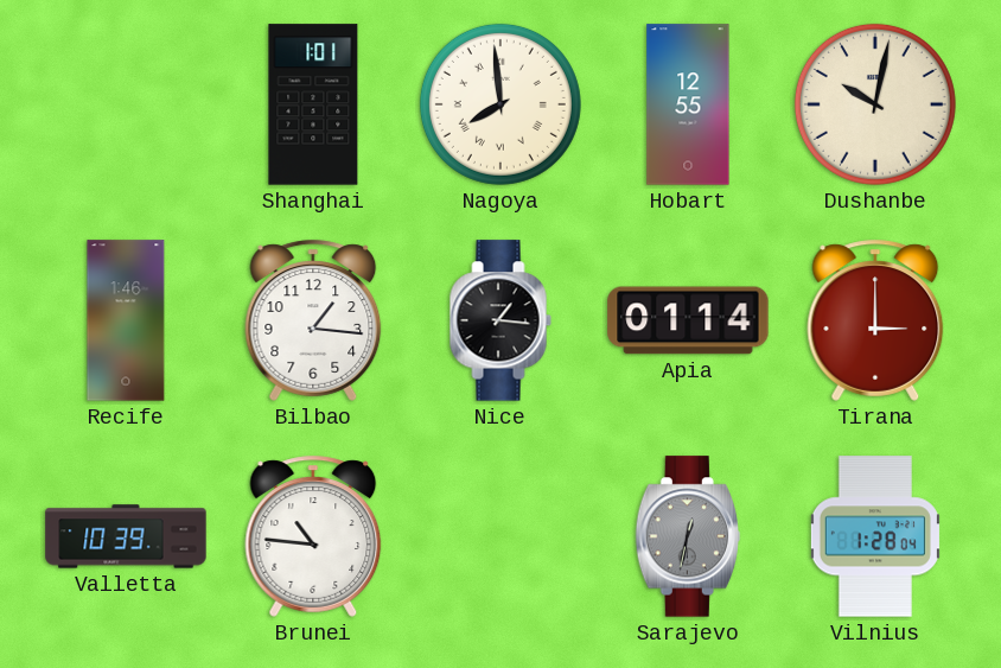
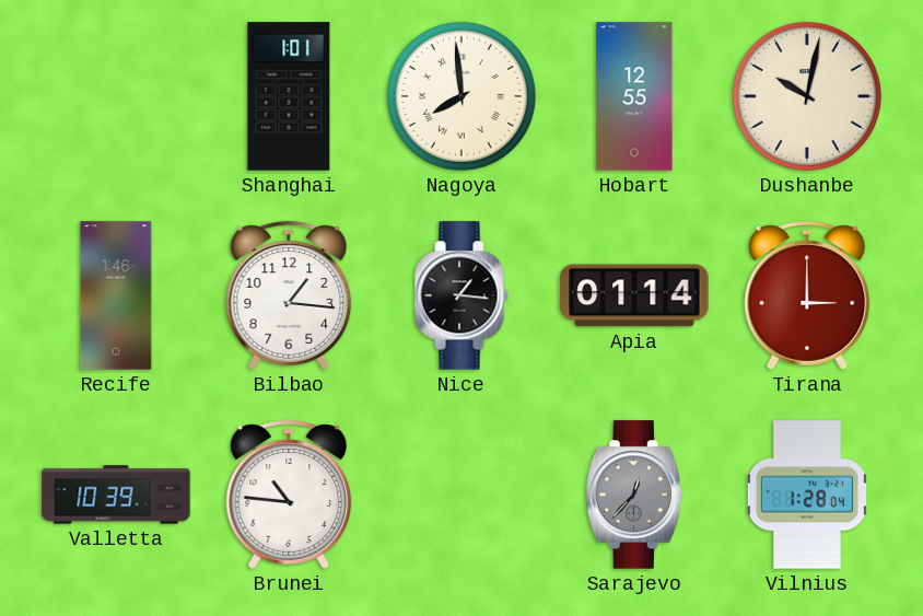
Sarajevo: 12:32 -> 12:37
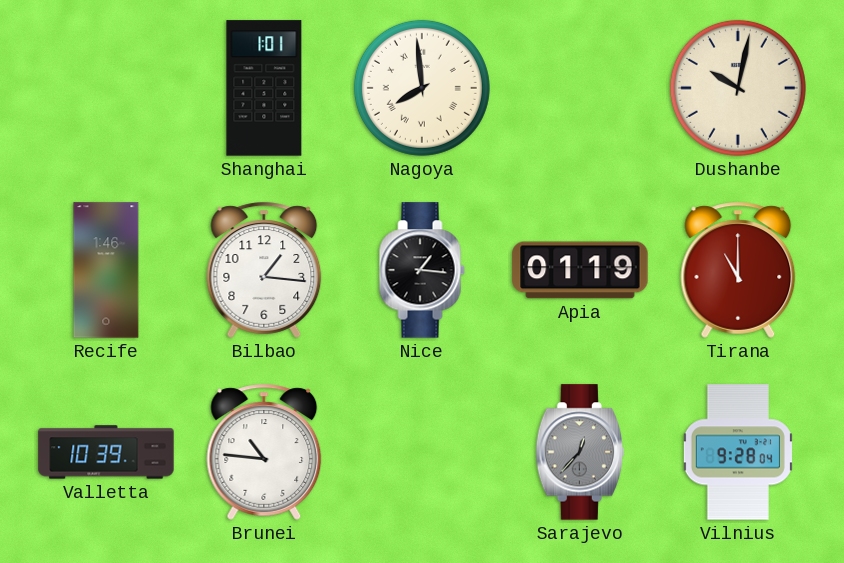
Hobart: 12:55 -> none
Apia: 01:14 -> 01:19
Tirana: 3:00 -> 11:00
Vilnius: 1:28 -> 9:28
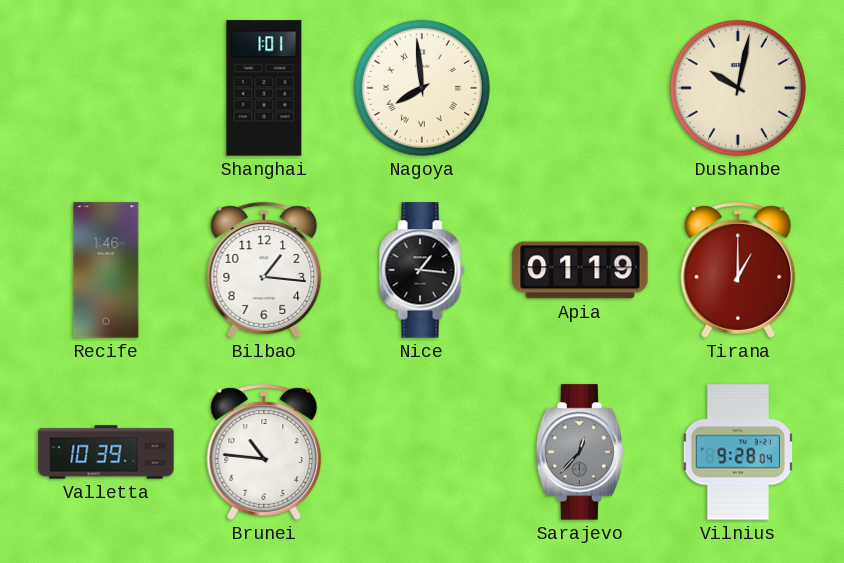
Tirana: 11:00 -> 1:00
